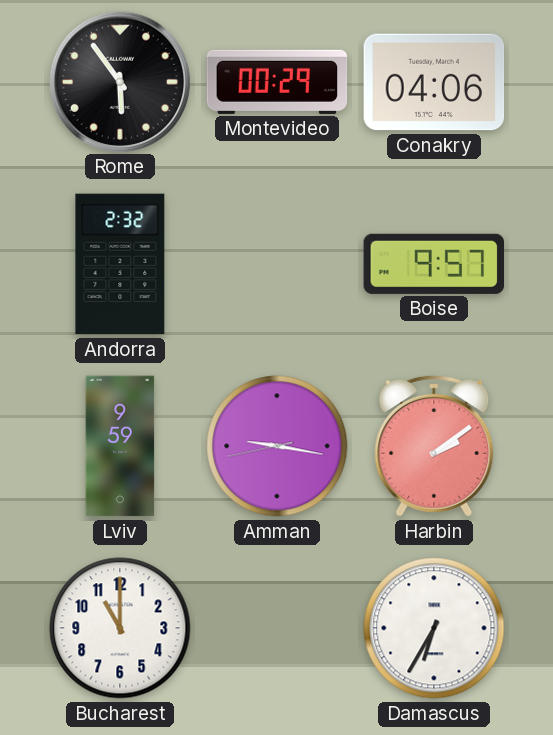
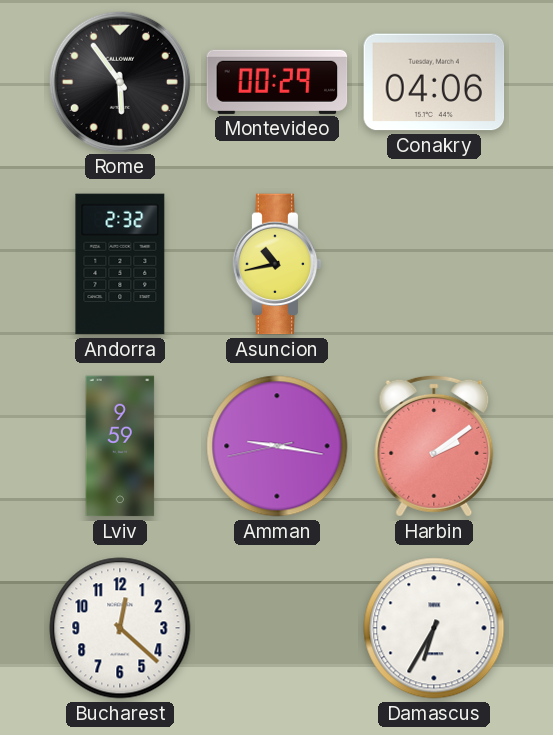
Asuncion: none -> 10:43
Boise: 9:57 -> none
Bucharest: 11:00 -> 12:22
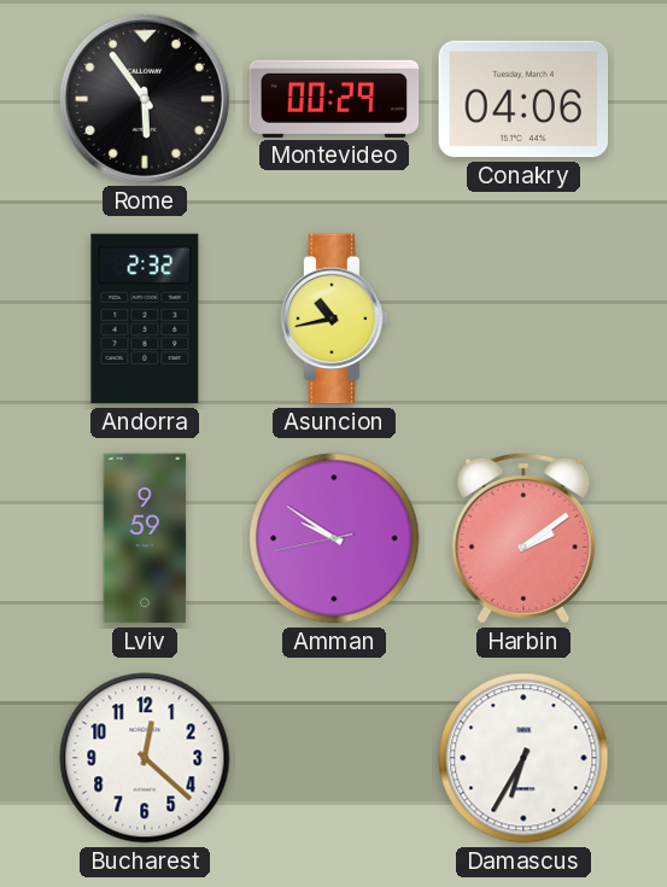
Amman: 9:16 -> 9:50
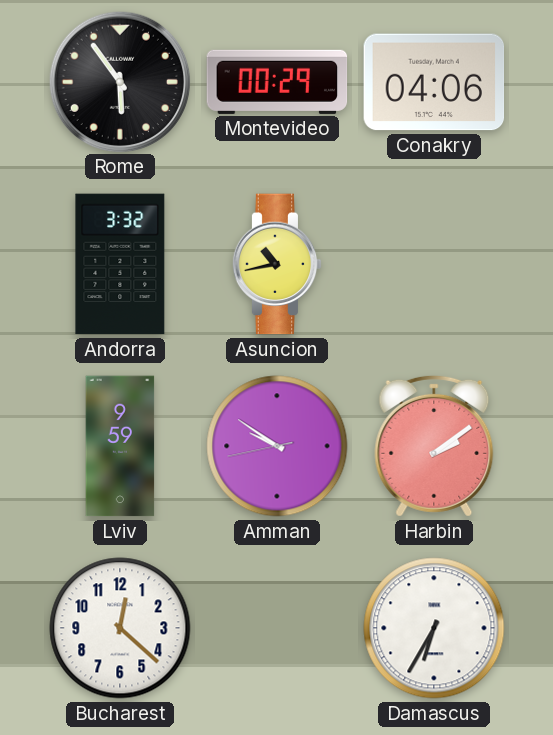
Andorra: 2:32 -> 3:32
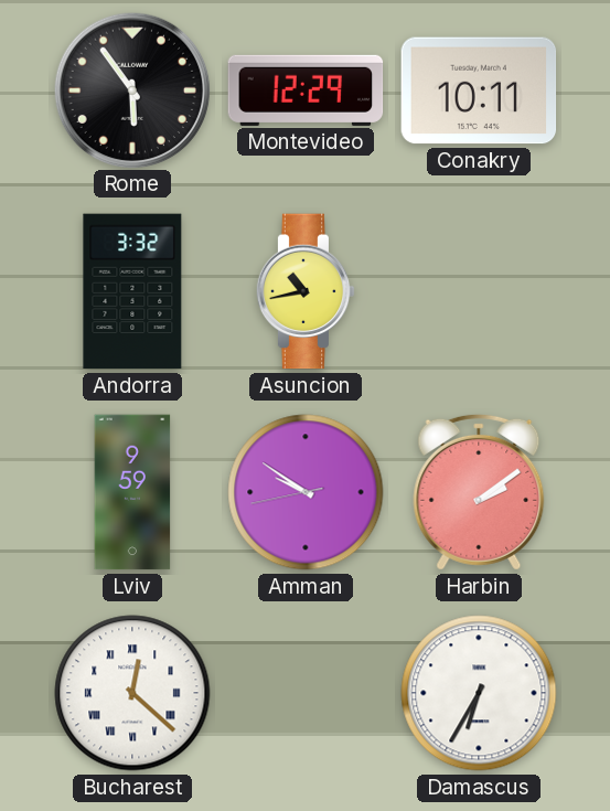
Montevideo: 00:29 -> 12:29
Conakry: 04:06 -> 10:11
Bucharest numerals: Arabic -> Roman
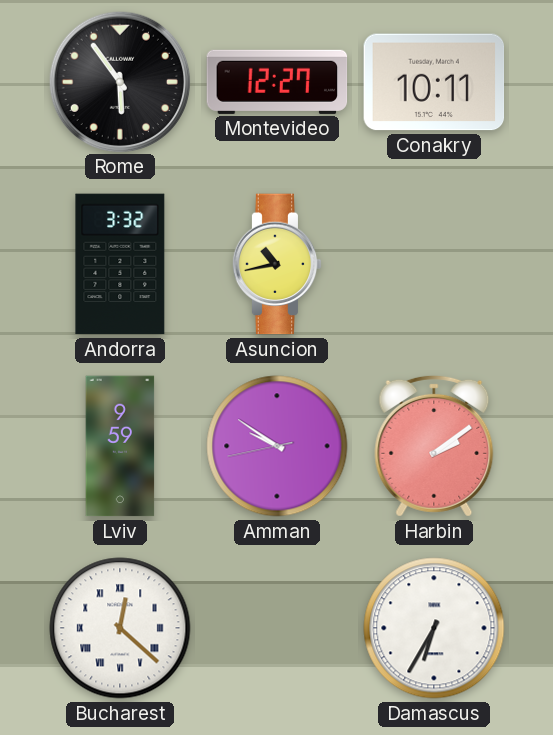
Montevideo: 12:29 -> 12:27
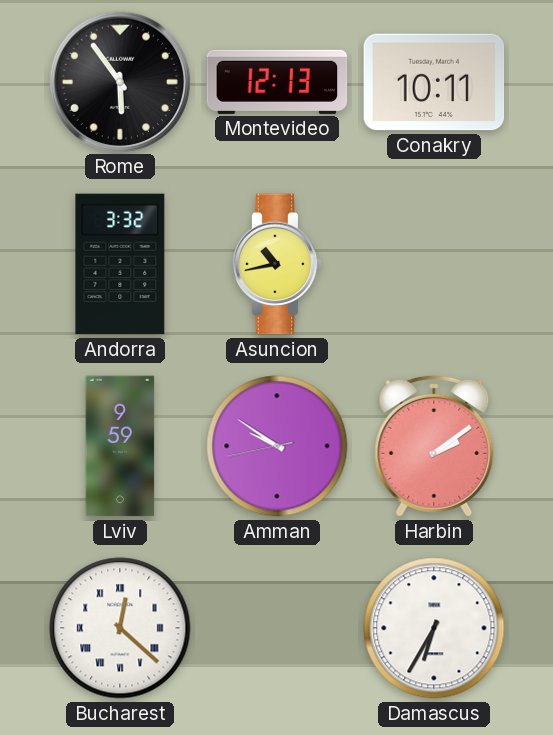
Montevideo: 12:27 -> 12:13
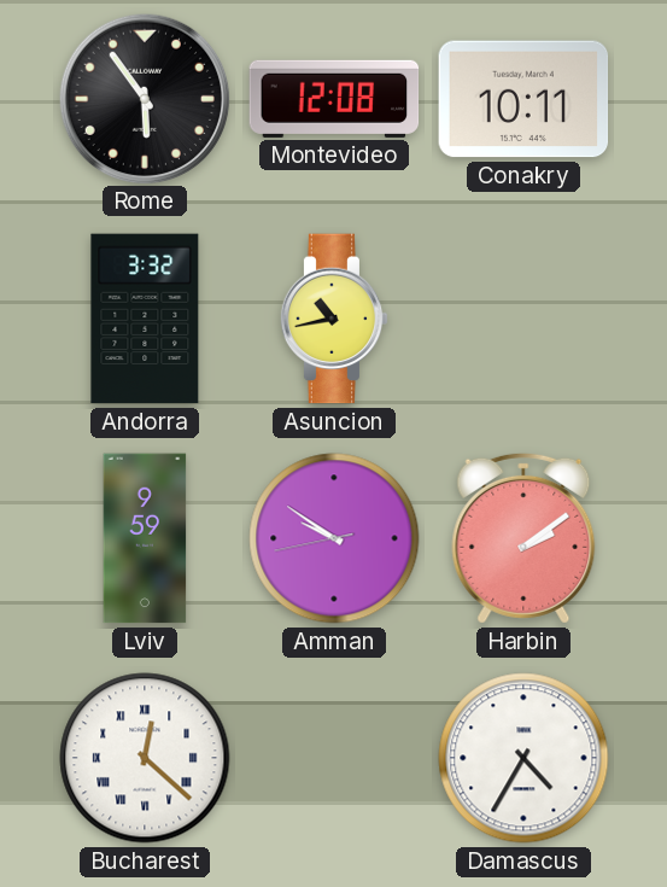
Montevideo: 12:13 -> 12:08
Damascus: 6:35 -> 4:35
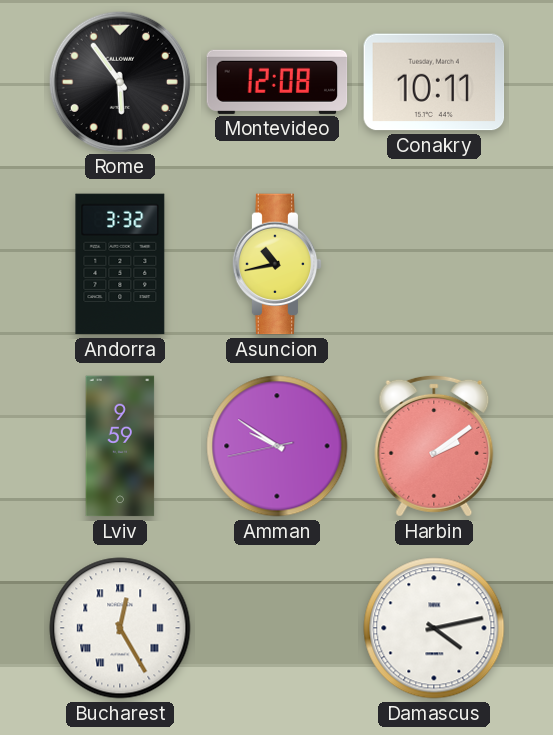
Bucharest: 12:22 -> 12:25
Damascus: 4:35 -> 4:13
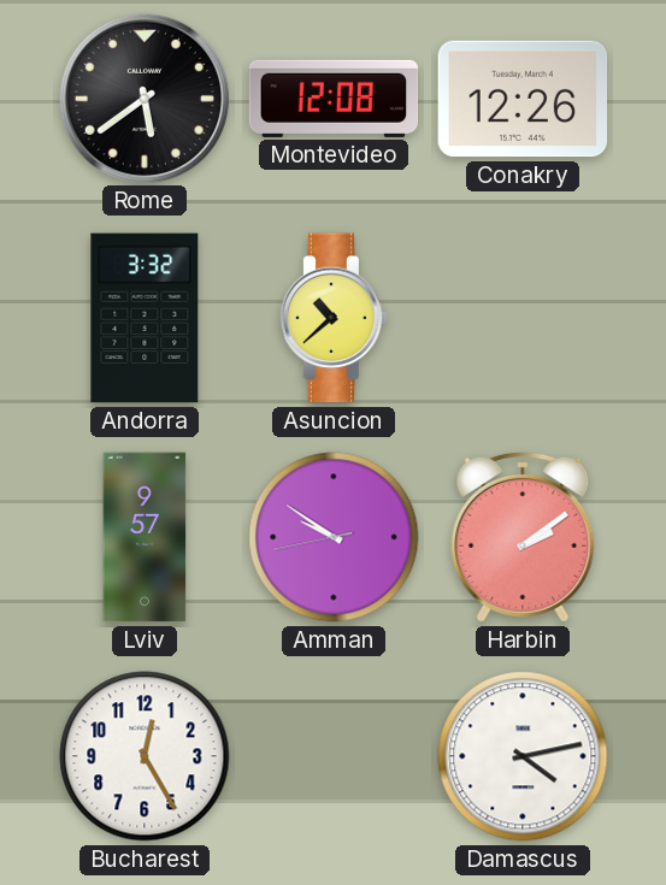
Rome: 5:54 -> 5:39
Conakry: 10:11 -> 12:26
Asuncion: 10:43 -> 10:38
Lviv: 9:59 -> 9:57
Bucharest numerals: Roman -> Arabic
